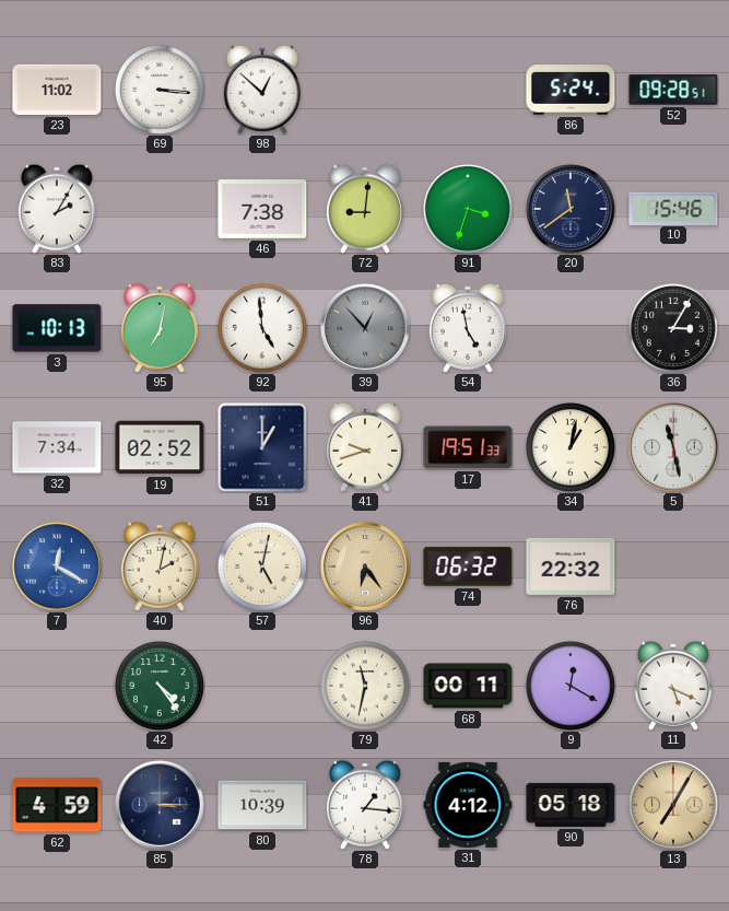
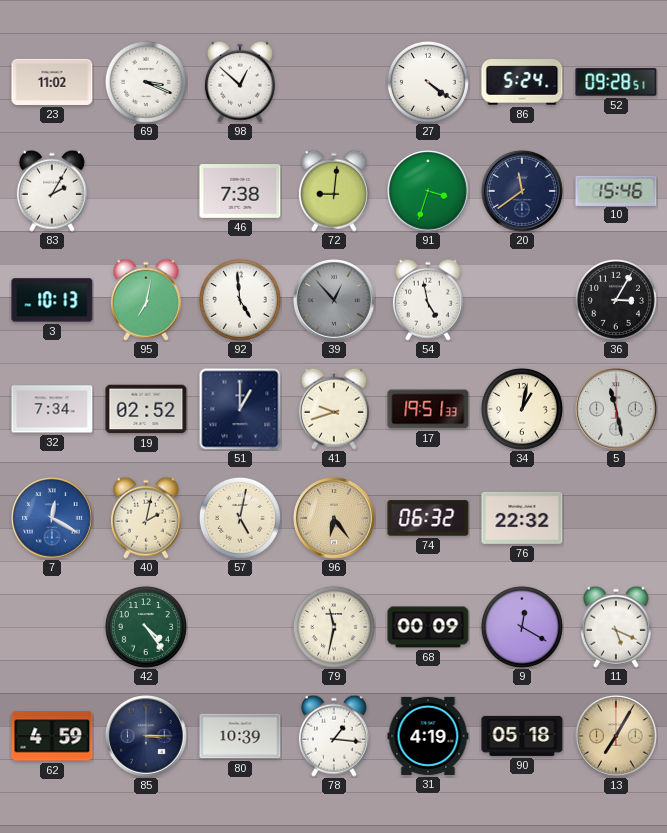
69: 3:16 -> 3:19
27: none -> 4:21
68: 00:11 -> 00:09
31: 4:12 -> 4:19
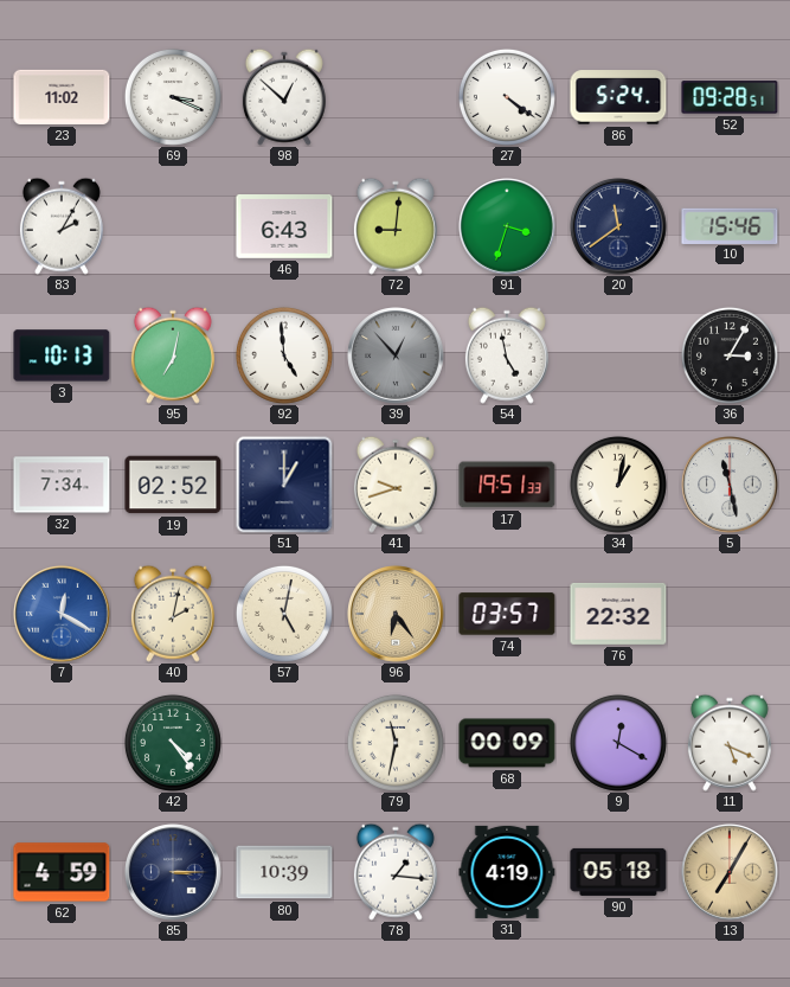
46: 7:38 -> 6:43
74: 06:32 -> 03:57
